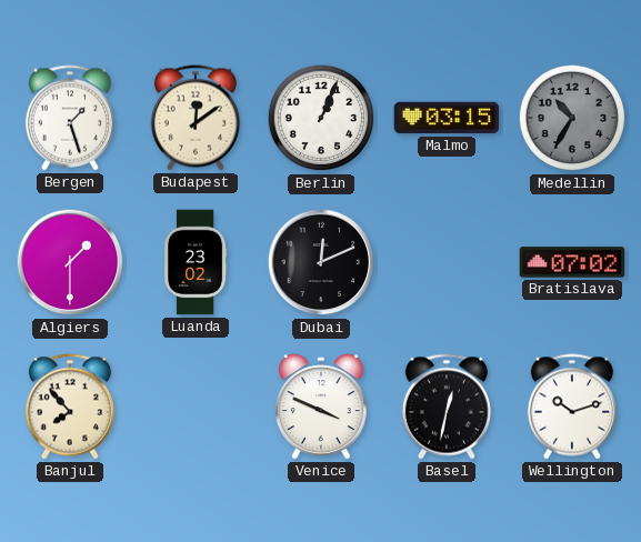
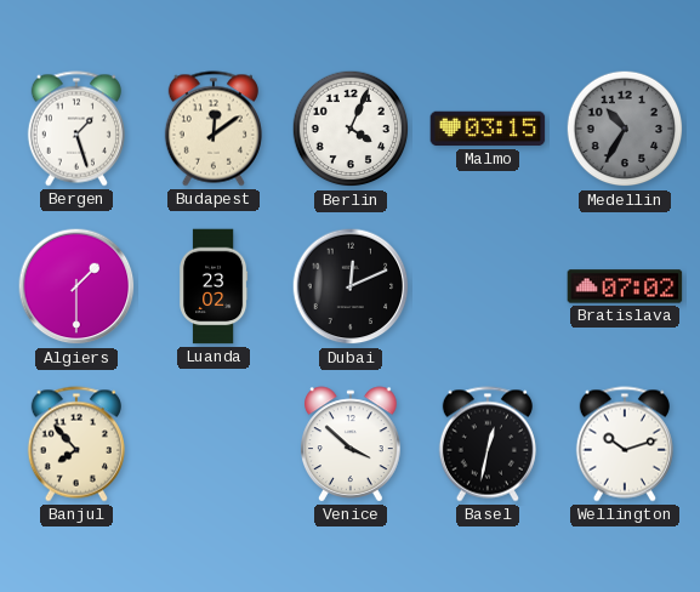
Berlin: 1:04 -> 4:04
Venice: 3:49 -> 3:52
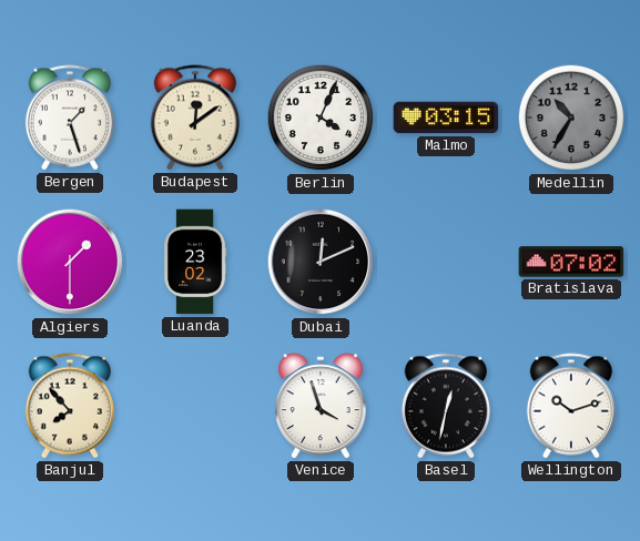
Venice: 3:52 -> 3:57
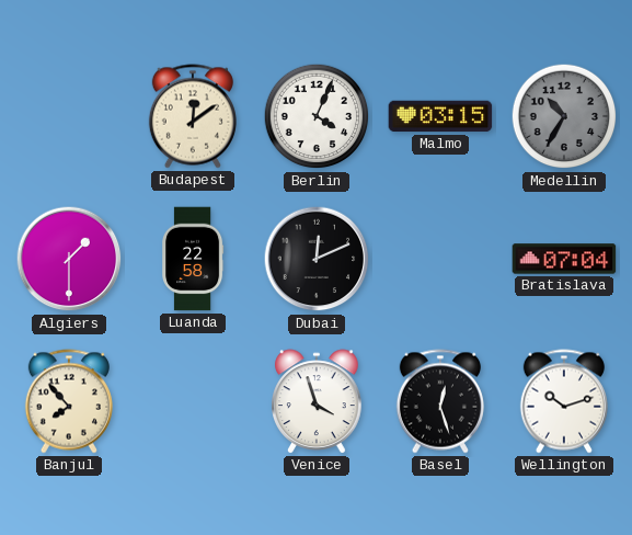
Bergen: 1:27 -> none
Luanda: 23:02 -> 22:58
Bratislava: 07:02 -> 07:04
Basel: 12:32 -> 12:27
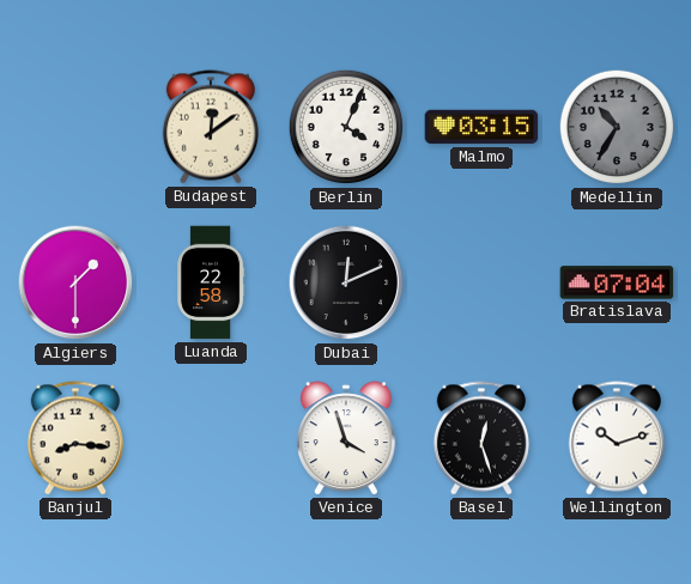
Banjul: 7:53 -> 8:16
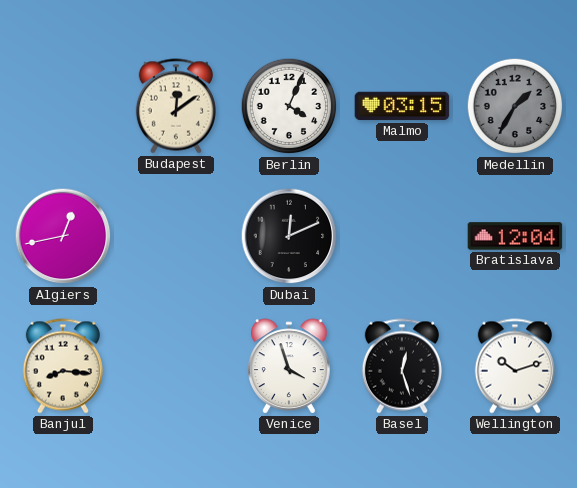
Medellin: 10:35 -> 1:35
Algiers: 1:30 -> 12:43
Luanda: 22:58 -> none
Bratislava: 07:04 -> 12:04
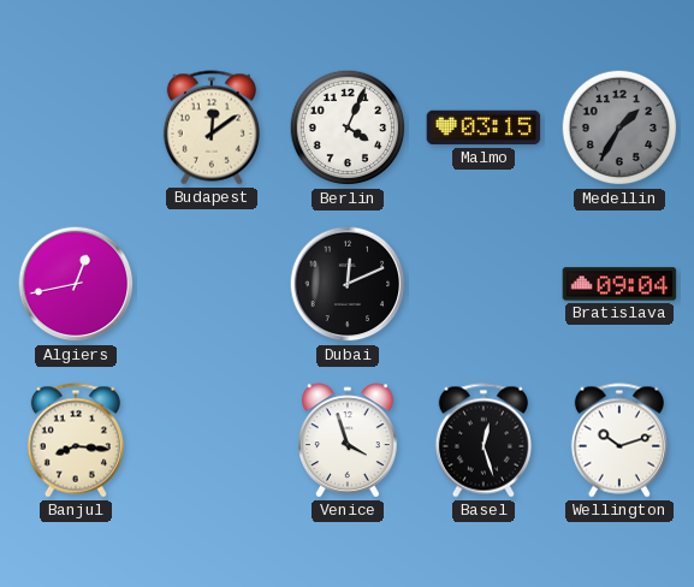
Bratislava: 12:04 -> 09:04
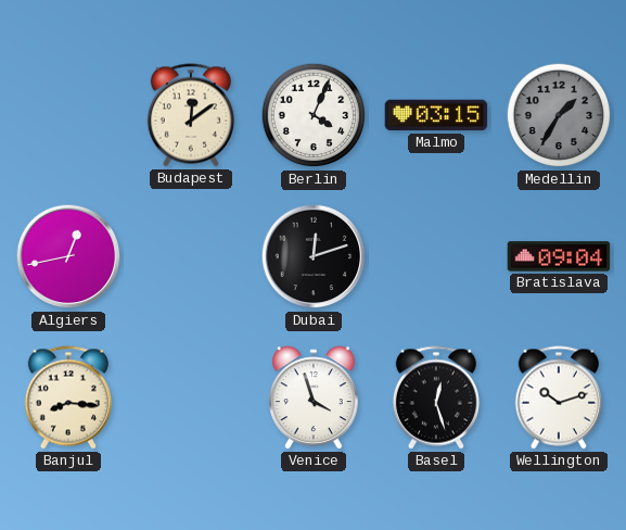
Dubai: 12:11 -> 12:12
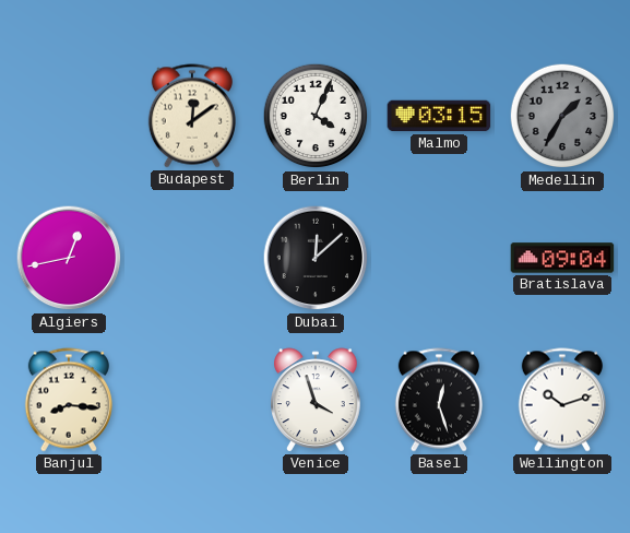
Dubai: 12:12 -> 12:08
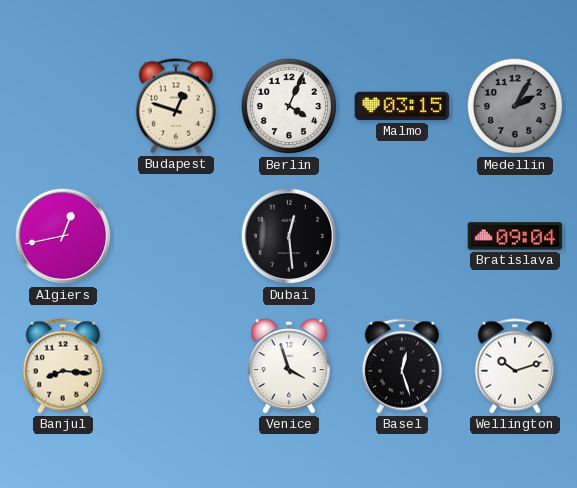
Budapest: 12:09 -> 12:48
Medellin: 1:35 -> 2:05
Dubai: 12:08 -> 12:29
